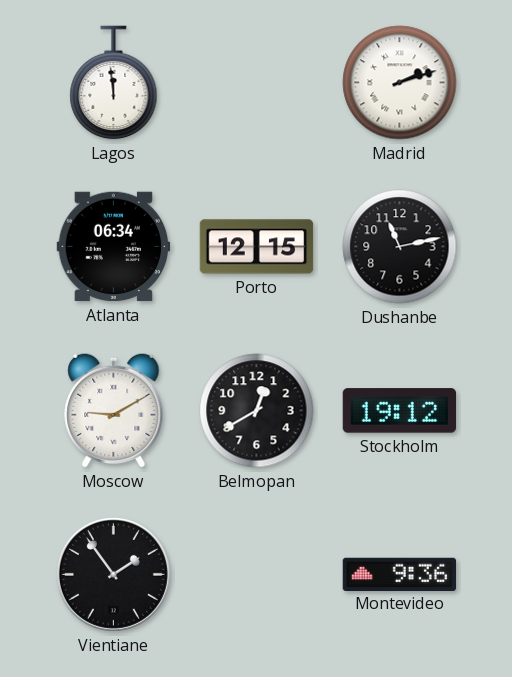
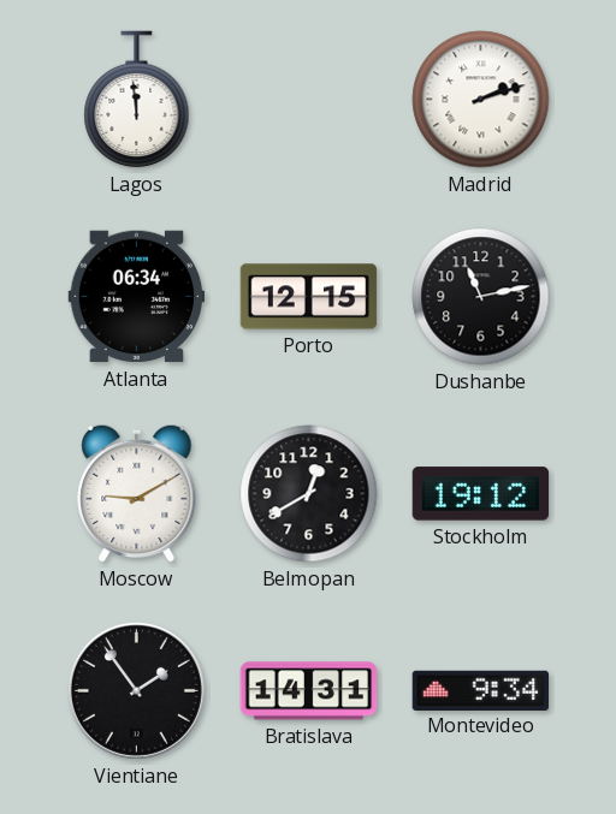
Bratislava: none -> 14:31
Montevideo: 9:36 -> 9:34
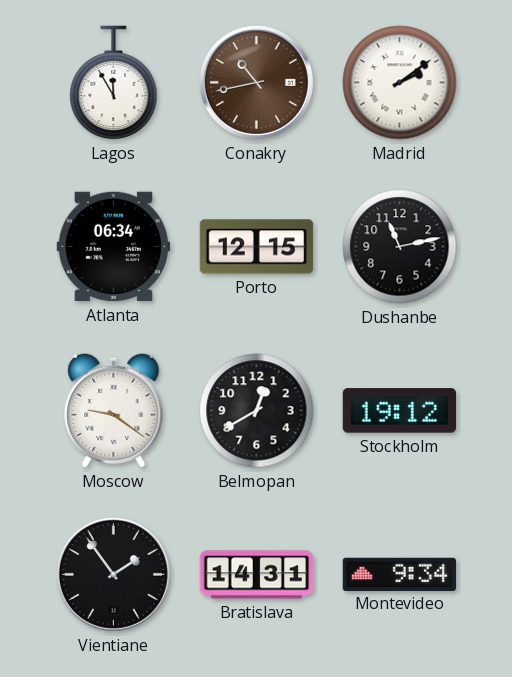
Lagos: 11:59 -> 11:55
Conakry: none -> 10:43
Madrid: 2:12 -> 2:09
Moscow: 9:10 -> 9:21
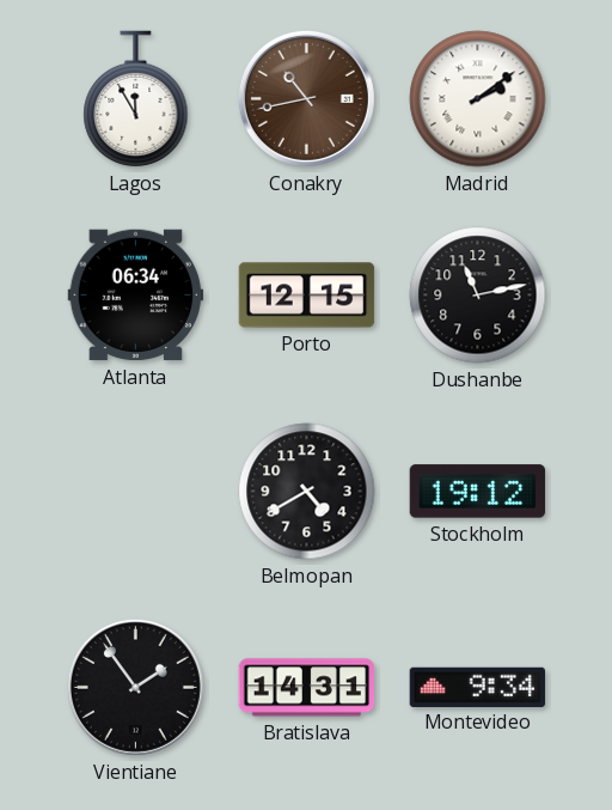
Moscow: 9:21 -> none
Belmopan: 12:40 -> 4:40
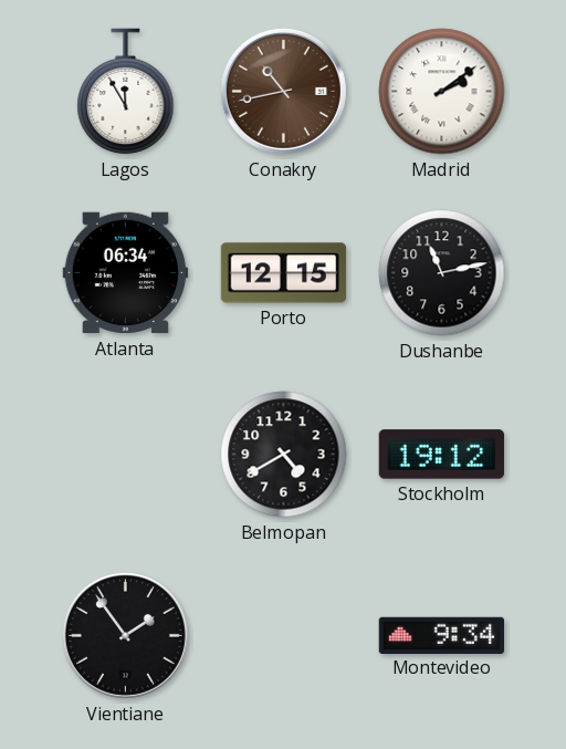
Bratislava: 14:31 -> none
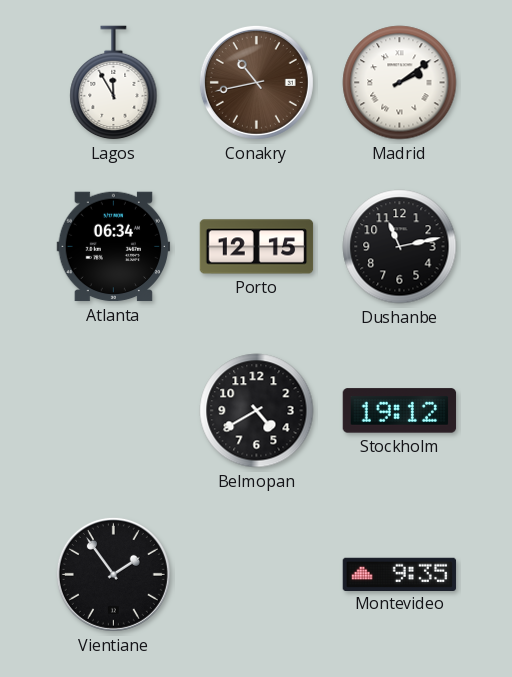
Montevideo: 9:34 -> 9:35
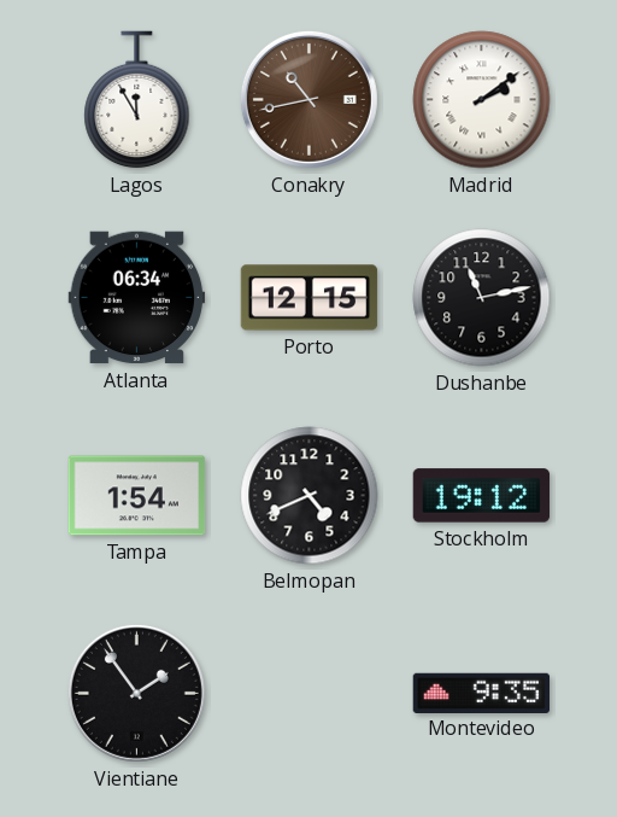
Tampa: none -> 1:54
Belmopan: 4:40 -> 4:41
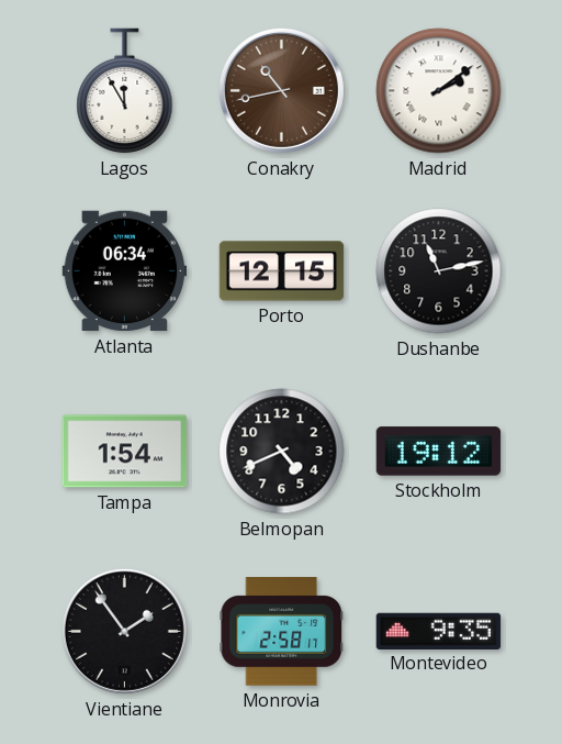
Monrovia: none -> 2:58
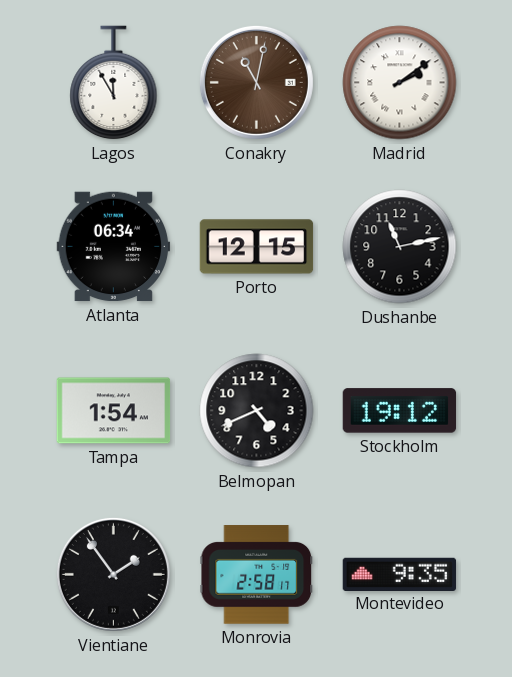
Conakry: 10:43 -> 11:02
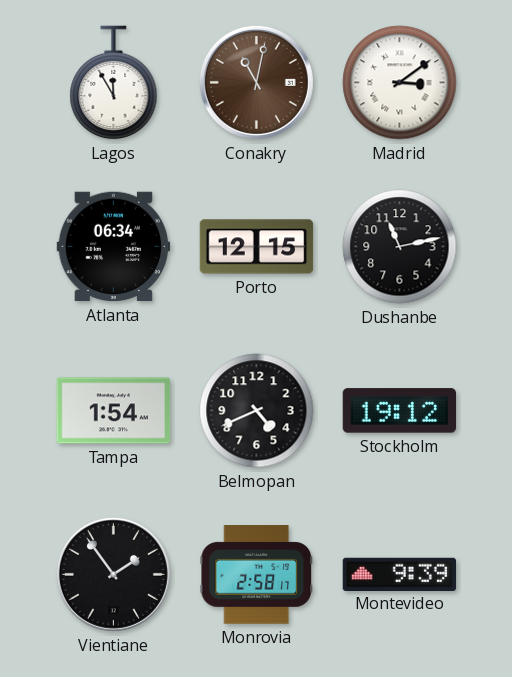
Madrid: 2:09 -> 3:09
Montevideo: 9:35 -> 9:39
